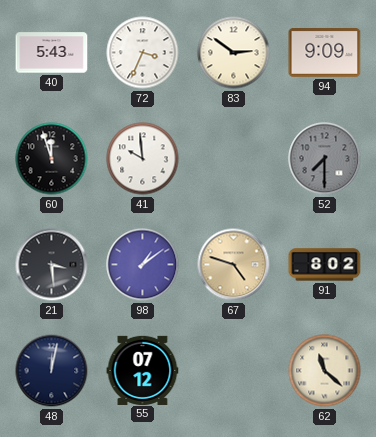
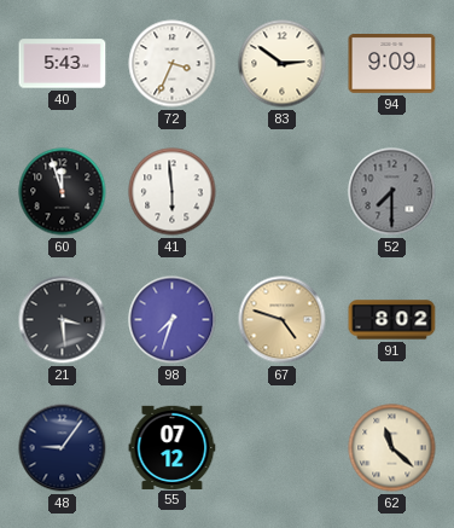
41: 9:59 -> 5:59
98: 1:09 -> 7:33
48: 12:02 -> 9:06
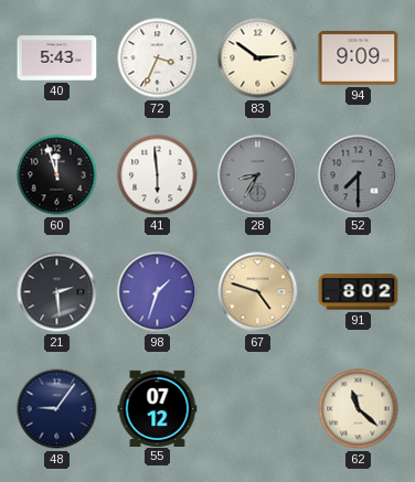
28: none -> 8:35
21: 3:29 -> 2:29
98: 7:33 -> 1:33
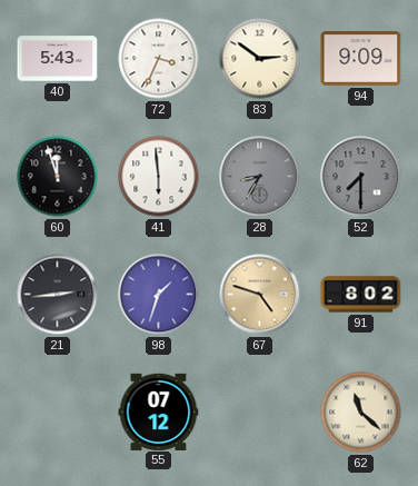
21: 2:29 -> 2:44
48: 9:06 -> none
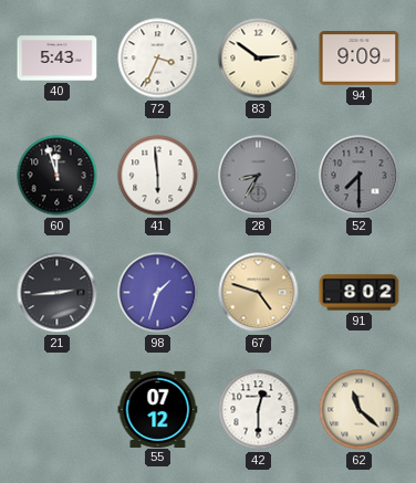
42: none -> 12:30
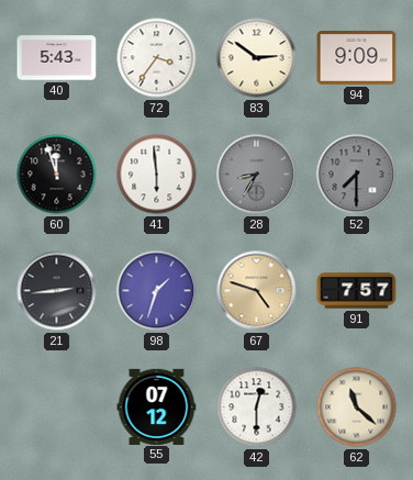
72: 3:34 -> 3:36
91: 8:02 -> 7:57
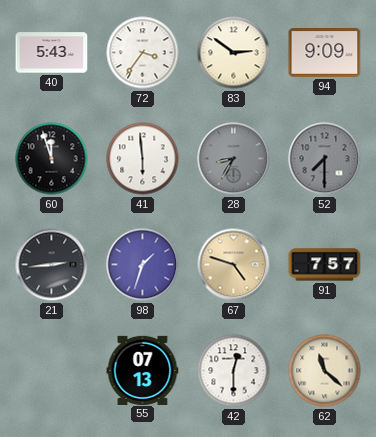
55: 07:12 -> 07:13
